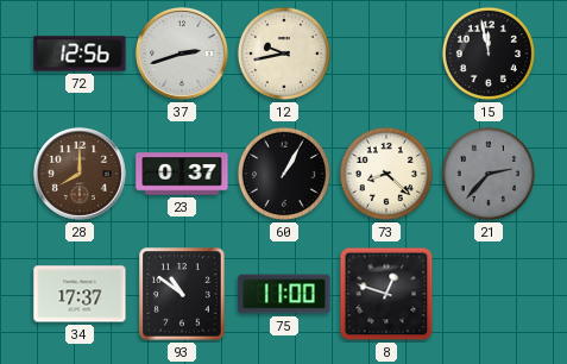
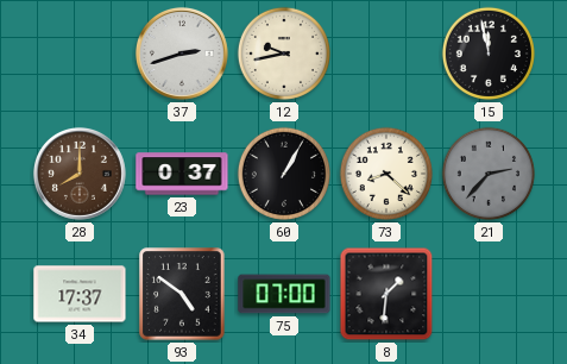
72: 12:56 -> none
93: 10:51 -> 4:51
75: 11:00 -> 07:00
8: 12:48 -> 1:31
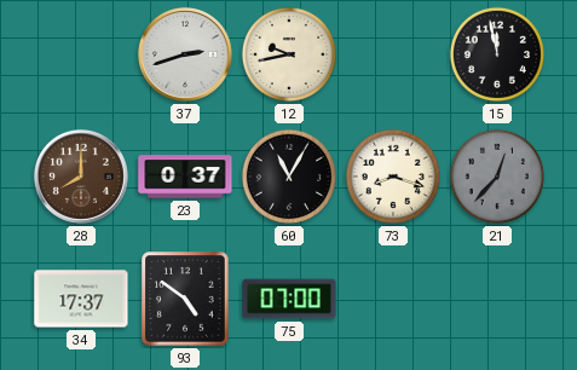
60: 1:05 -> 11:05
73: 8:22 -> 8:18
21: 2:37 -> 12:37
8: 1:31 -> none
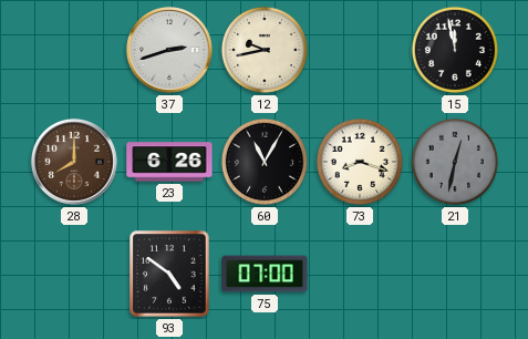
23: 0:37 -> 6:26
21: 12:37 -> 12:32
34: 17:37 -> none
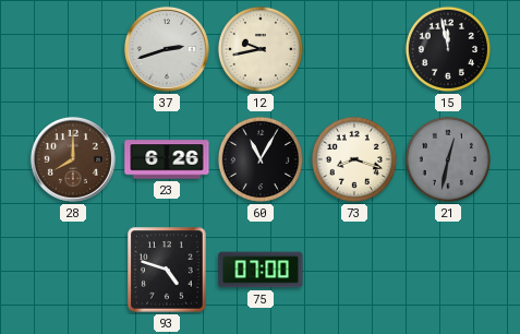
93: 4:51 -> 4:48
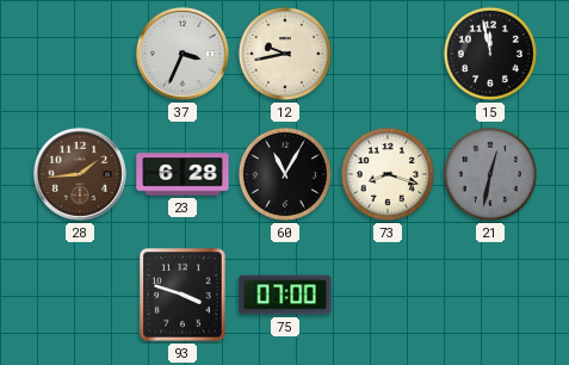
37: 2:42 -> 3:34
28: 8:00 -> 1:44
23: 6:26 -> 6:28
93: 4:48 -> 3:48
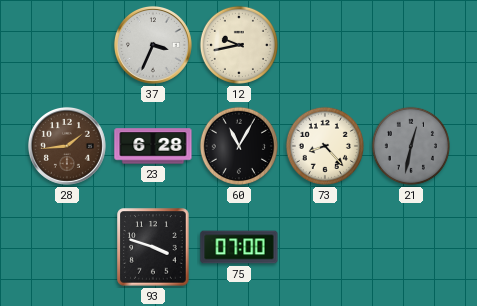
15: 11:58 -> none
73: 8:18 -> 8:23
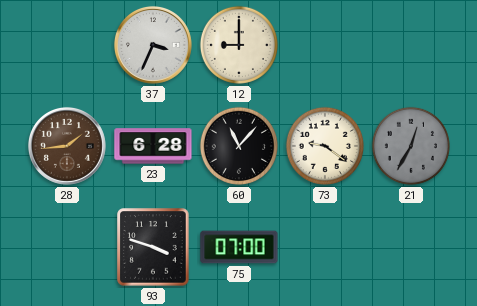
12: 9:43 -> 9:00
60: 11:05 -> 11:07
73: 8:23 -> 9:21
21: 12:32 -> 12:35
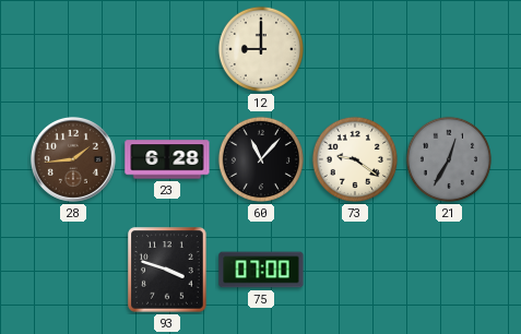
37: 3:34 -> none
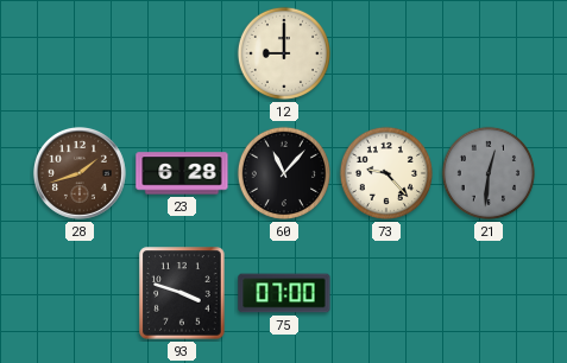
28: 1:44 -> 1:42
73: 9:21 -> 9:23
21: 12:35 -> 12:31
